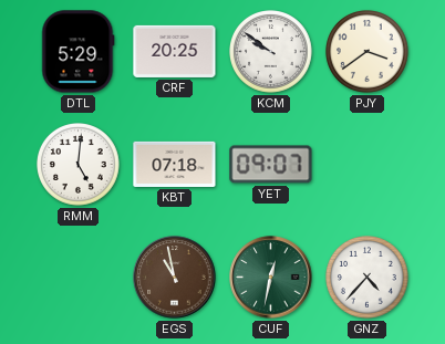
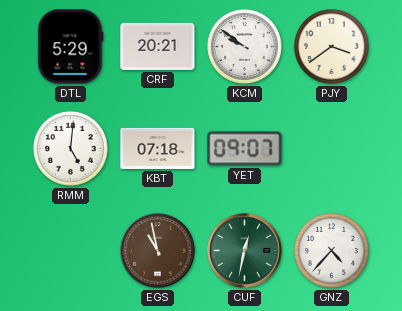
CRF: 20:25 -> 20:21
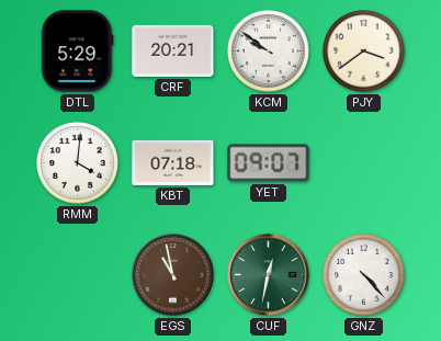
RMM: 5:01 -> 4:01
GNZ: 4:37 -> 4:23
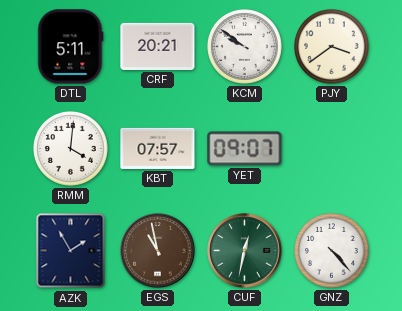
DTL: 5:29 -> 5:11
KBT: 07:18 -> 07:57
AZK: none -> 1:55
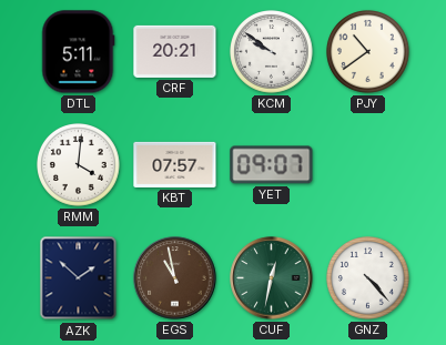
PJY: 3:39 -> 10:39
AZK: 1:55 -> 1:52
